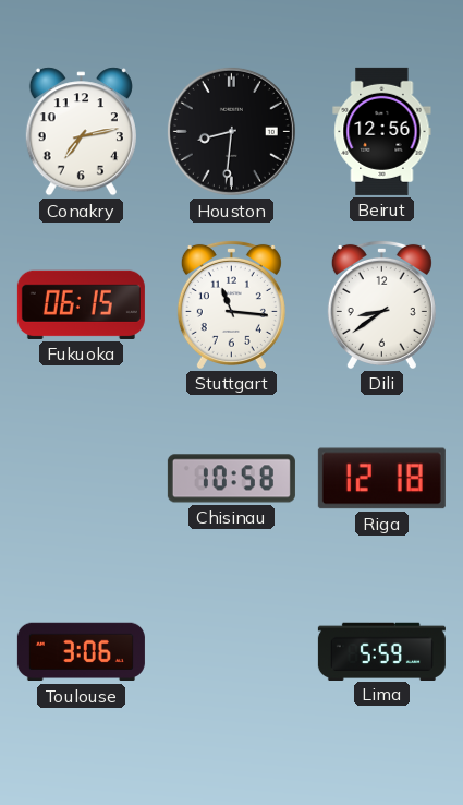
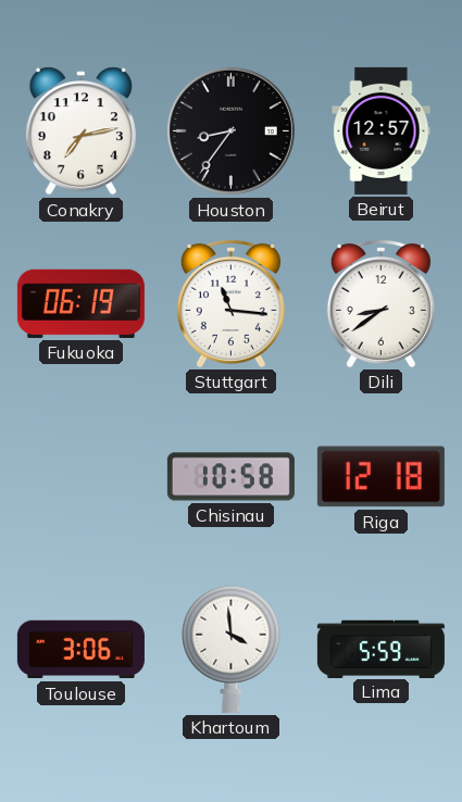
Houston: 8:31 -> 8:36
Beirut: 12:56 -> 12:57
Fukuoka: 06:15 -> 06:19
Khartoum: none -> 3:59
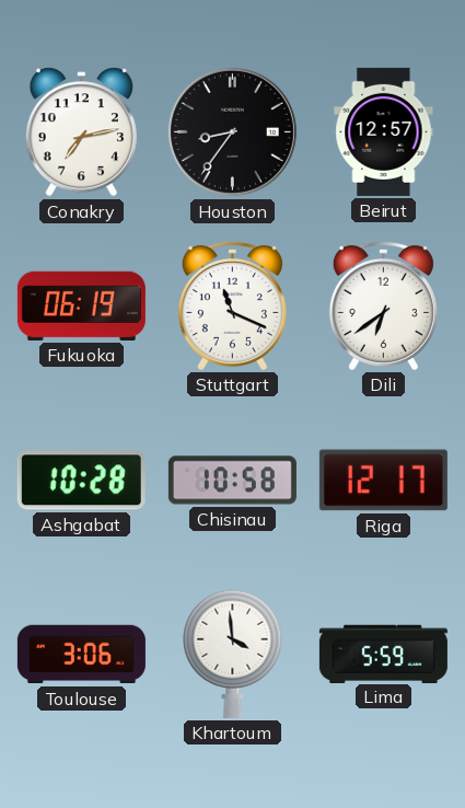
Stuttgart: 11:16 -> 11:19
Dili: 8:39 -> 6:39
Ashgabat: none -> 10:28
Riga: 12:18 -> 12:17
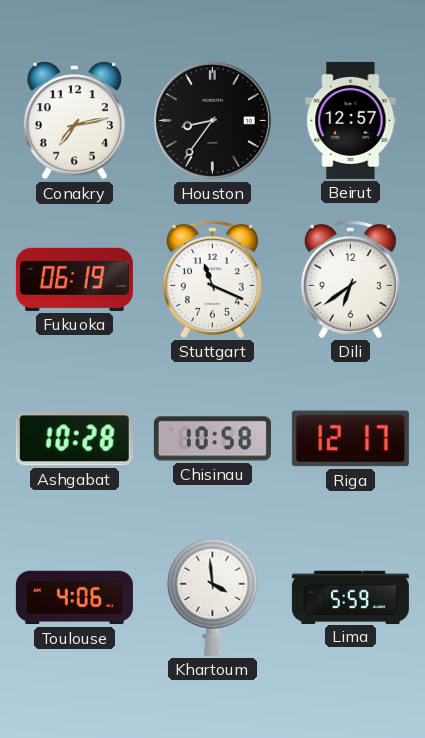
Toulouse: 3:06 -> 4:06
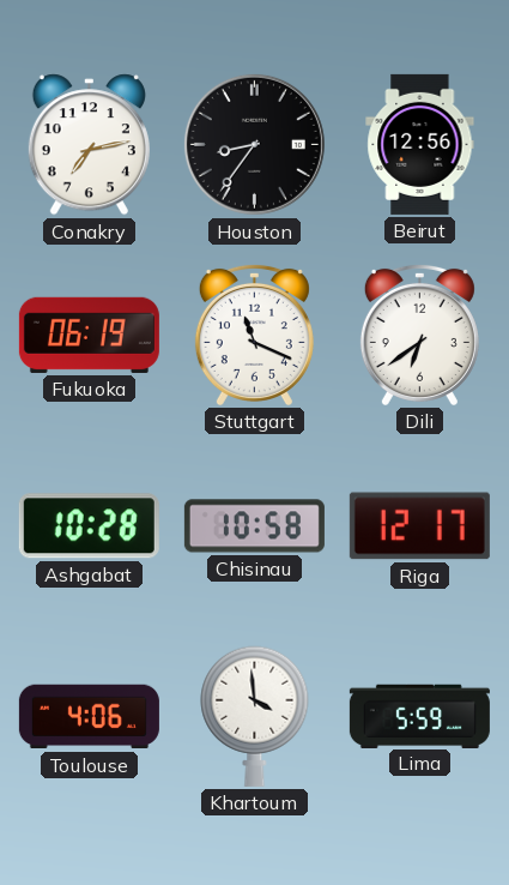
Beirut: 12:57 -> 12:56
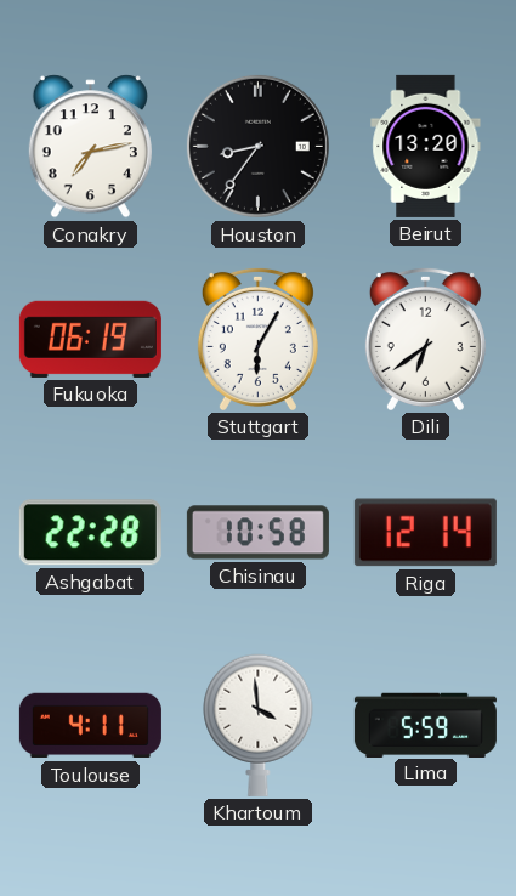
Beirut: 12:56 -> 13:20
Stuttgart: 11:19 -> 6:05
Ashgabat: 10:28 -> 22:28
Riga: 12:17 -> 12:14
Toulouse: 4:06 -> 4:11
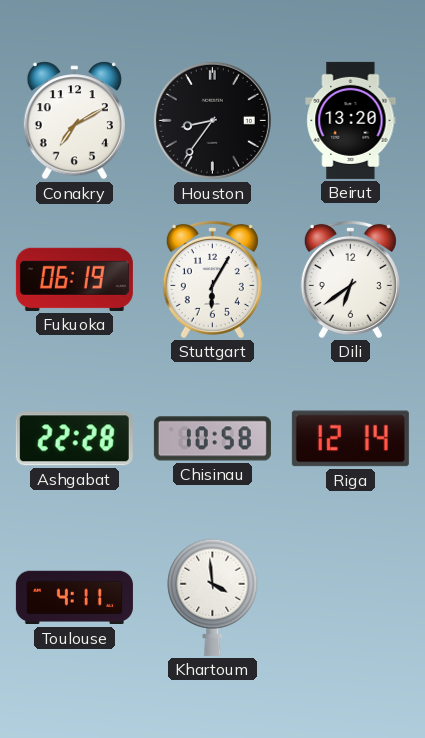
Conakry: 7:13 -> 7:10
Lima: 5:59 -> none
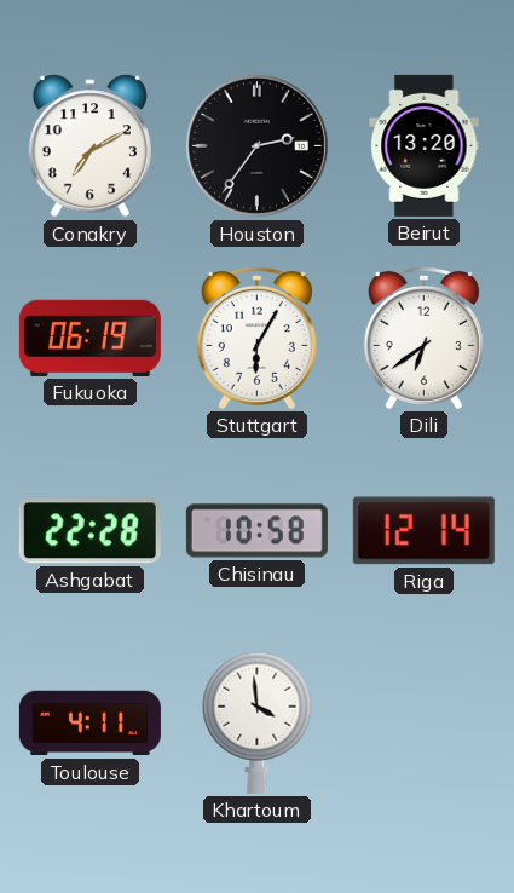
Houston: 8:36 -> 2:36
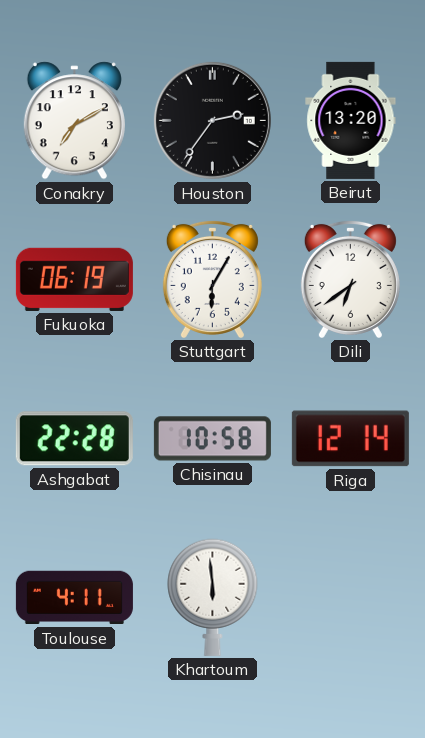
Khartoum: 3:59 -> 5:59
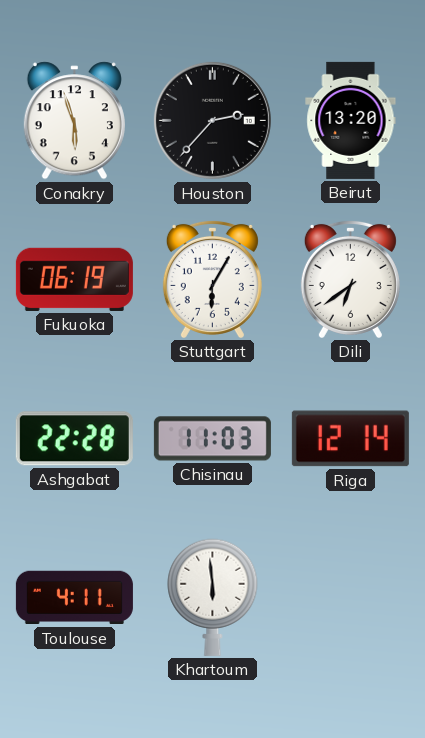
Conakry: 7:10 -> 5:57
Houston: 2:36 -> 2:37
Chisinau: 10:58 -> 11:03
